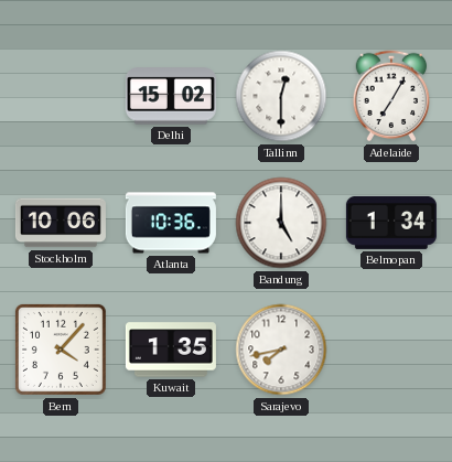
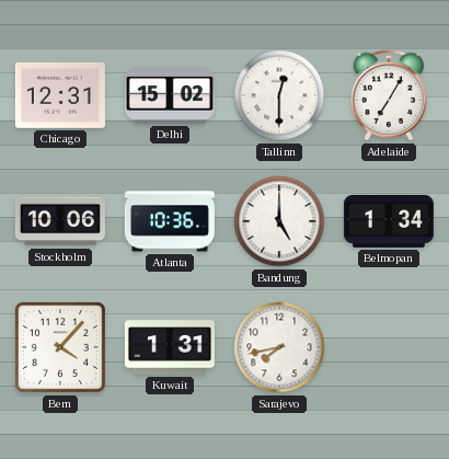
Chicago: none -> 12:31
Kuwait: 1:35 -> 1:31
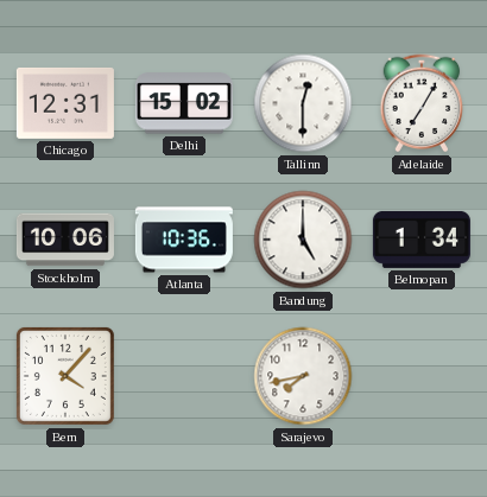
Kuwait: 1:31 -> none
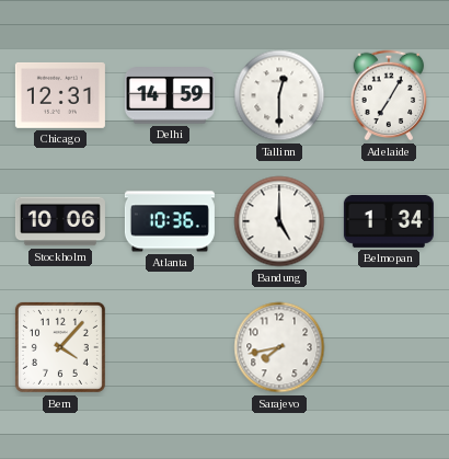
Delhi: 15:02 -> 14:59
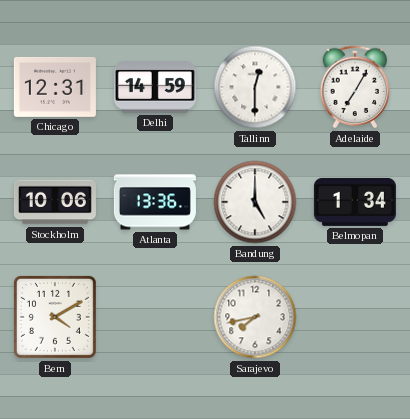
Atlanta: 10:36 -> 13:36
Bern: 4:07 -> 4:10
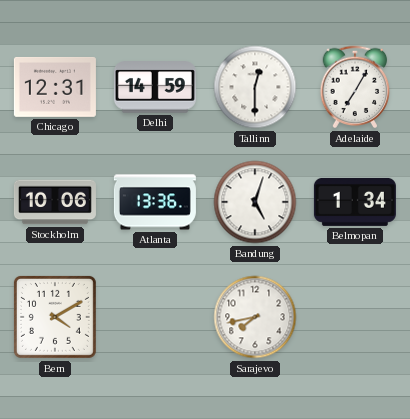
Bandung: 5:00 -> 5:03
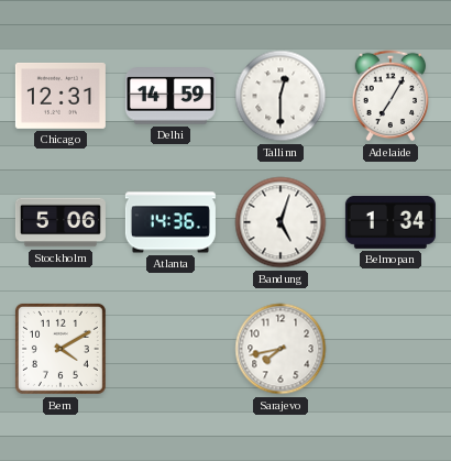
Stockholm: 10:06 -> 5:06
Atlanta: 13:36 -> 14:36
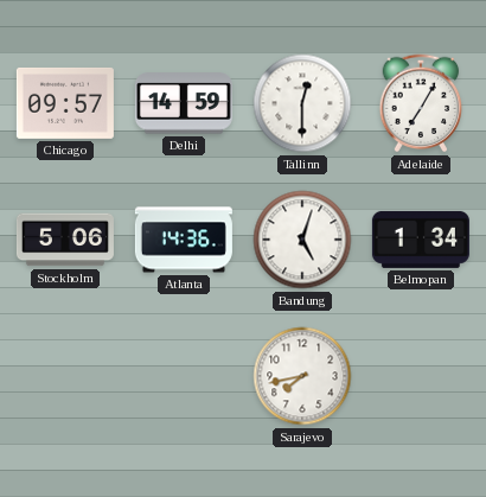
Chicago: 12:31 -> 09:57
Bern: 4:10 -> none
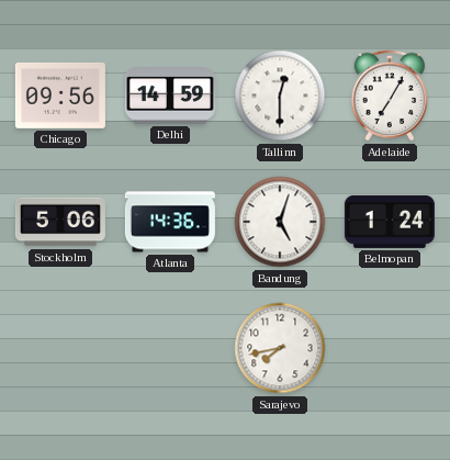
Chicago: 09:57 -> 09:56
Belmopan: 1:34 -> 1:24
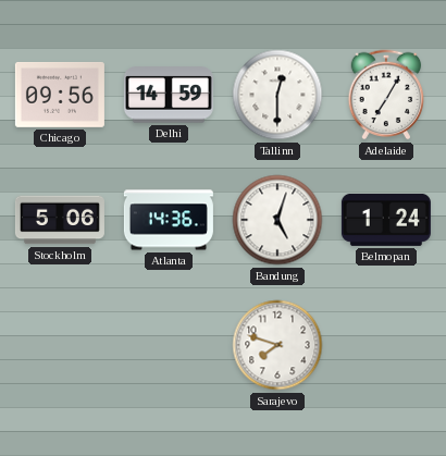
Sarajevo: 7:43 -> 7:48
